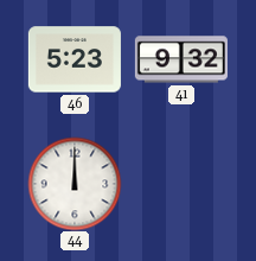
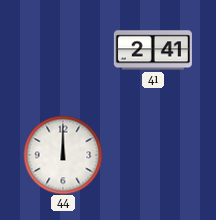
46: 5:23 -> none
41: 9:32 -> 2:41
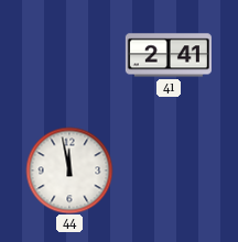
44: 12:00 -> 11:58
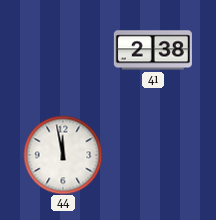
41: 2:41 -> 2:38
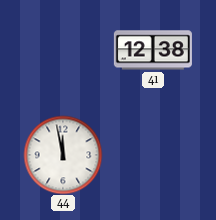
41: 2:38 -> 12:38
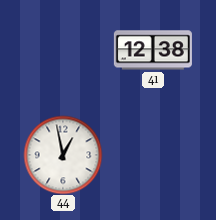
44: 11:58 -> 12:58
